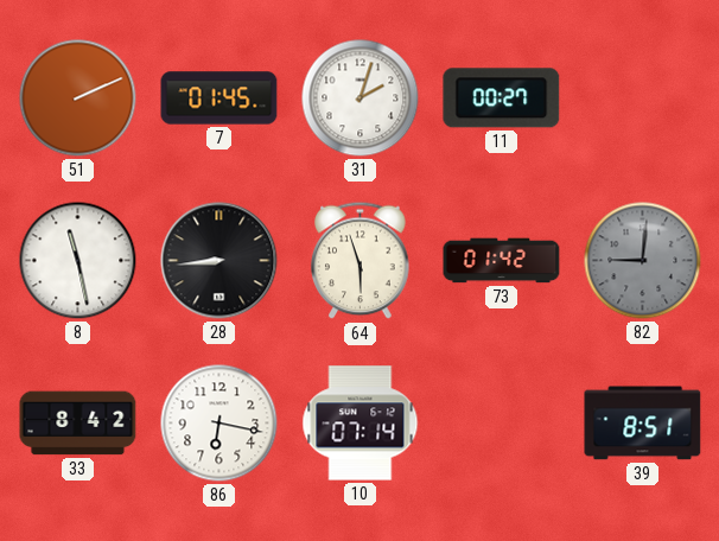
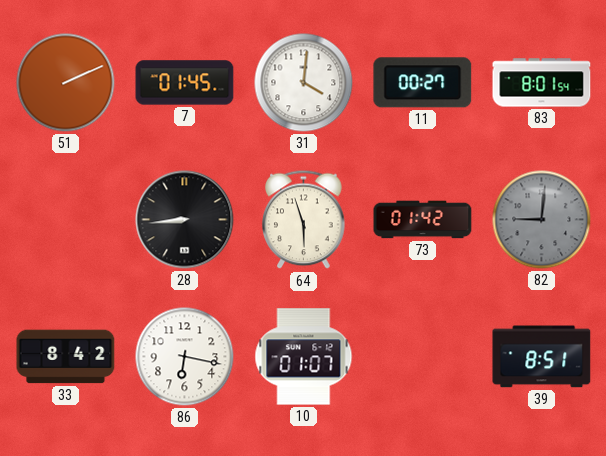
31: 2:03 -> 4:01
83: none -> 8:01
8: 11:28 -> none
10: 07:14 -> 01:07
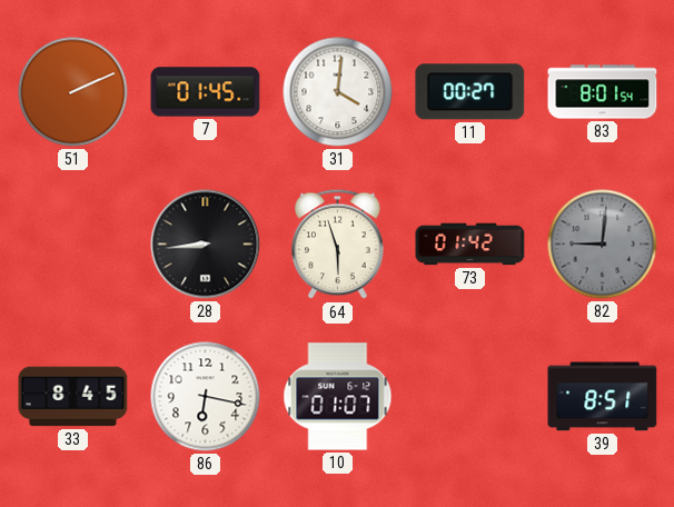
33: 8:42 -> 8:45
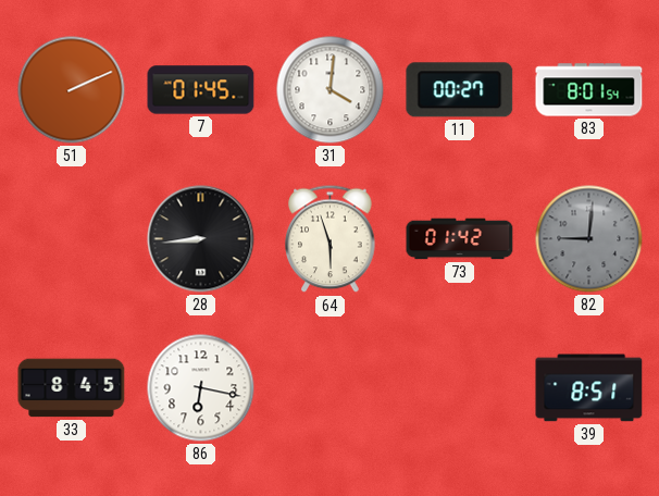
10: 01:07 -> none
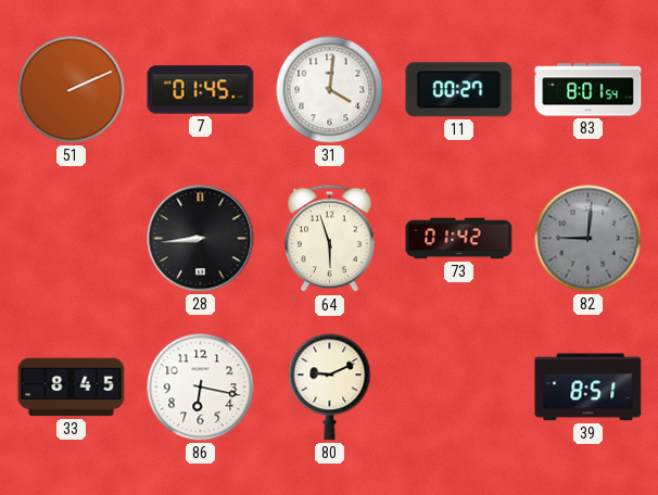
80: none -> 9:11
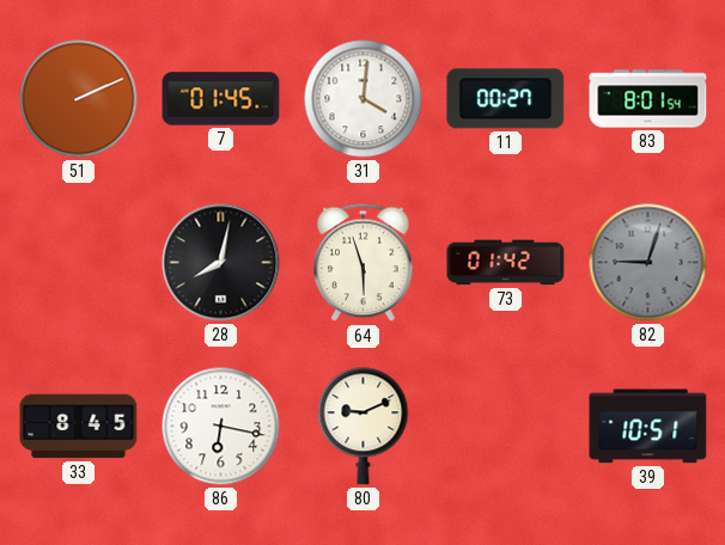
28: 8:44 -> 8:02
82: 9:01 -> 9:03
39: 8:51 -> 10:51
